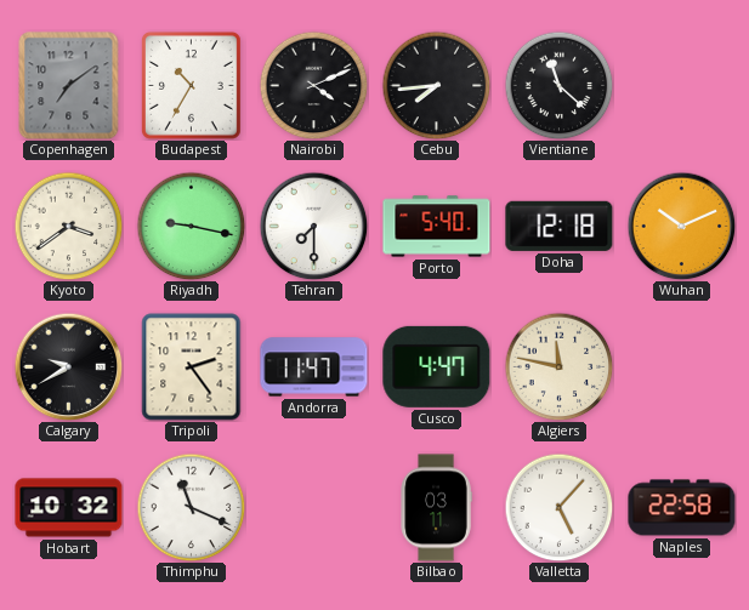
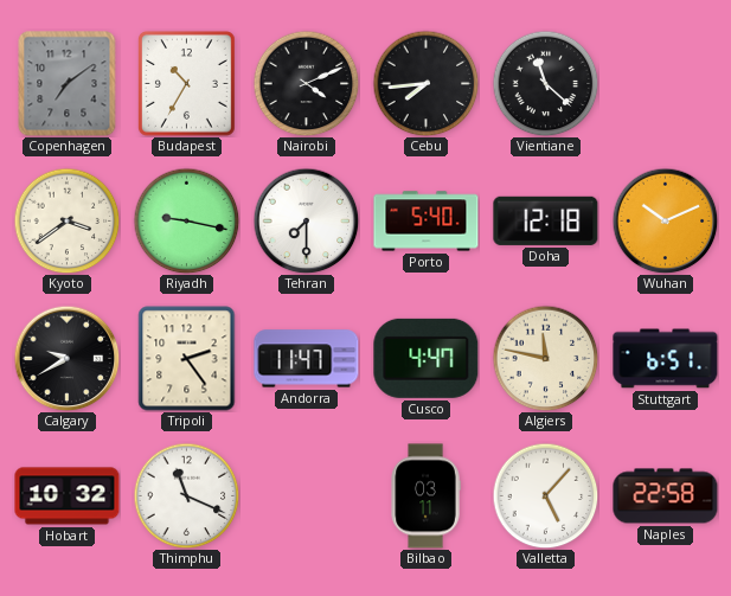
Stuttgart: none -> 6:51
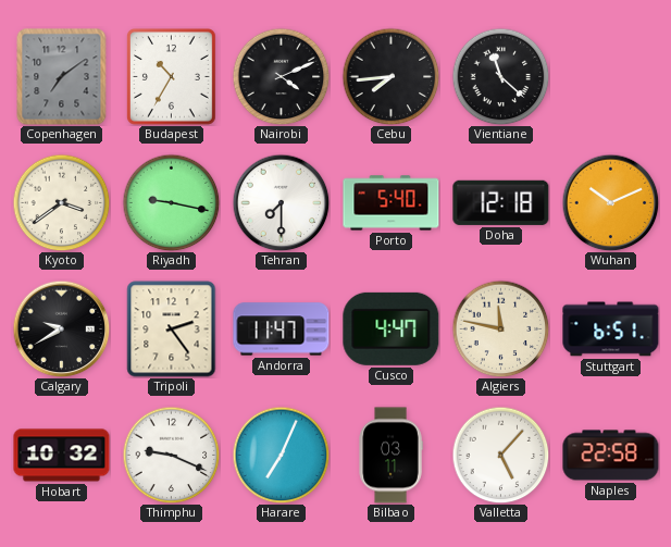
Thimphu: 11:19 -> 9:19
Harare: none -> 7:04
